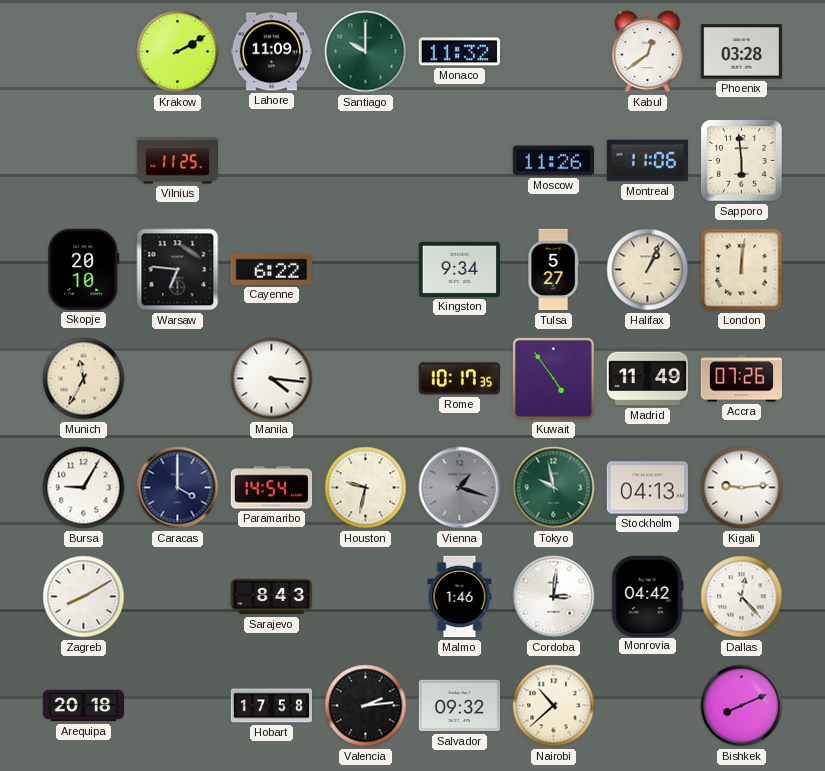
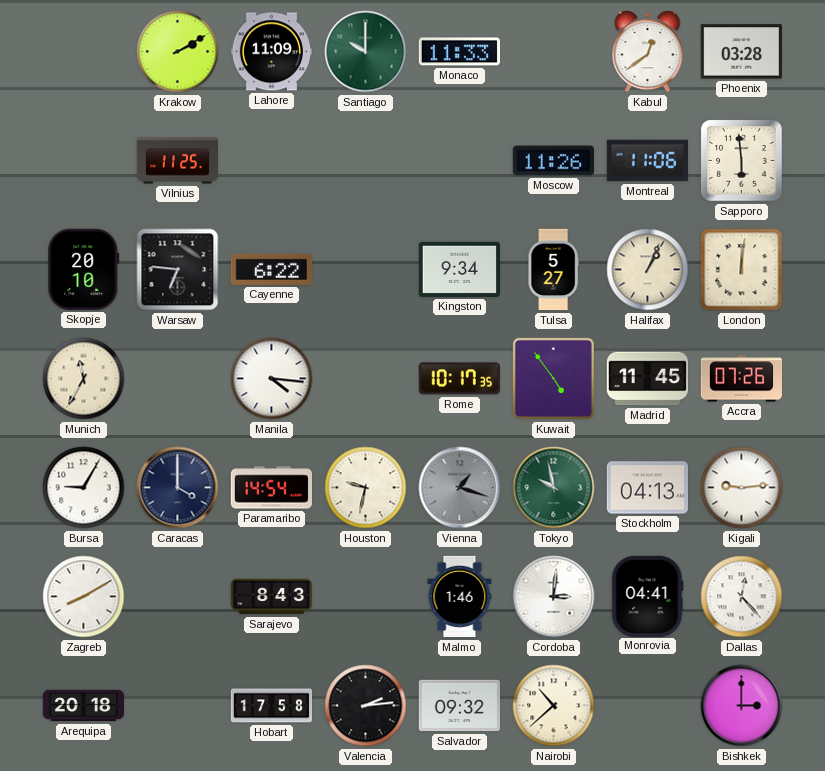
Monaco: 11:32 -> 11:33
Madrid: 11:49 -> 11:45
Monrovia: 04:42 -> 04:41
Bishkek: 8:11 -> 3:00
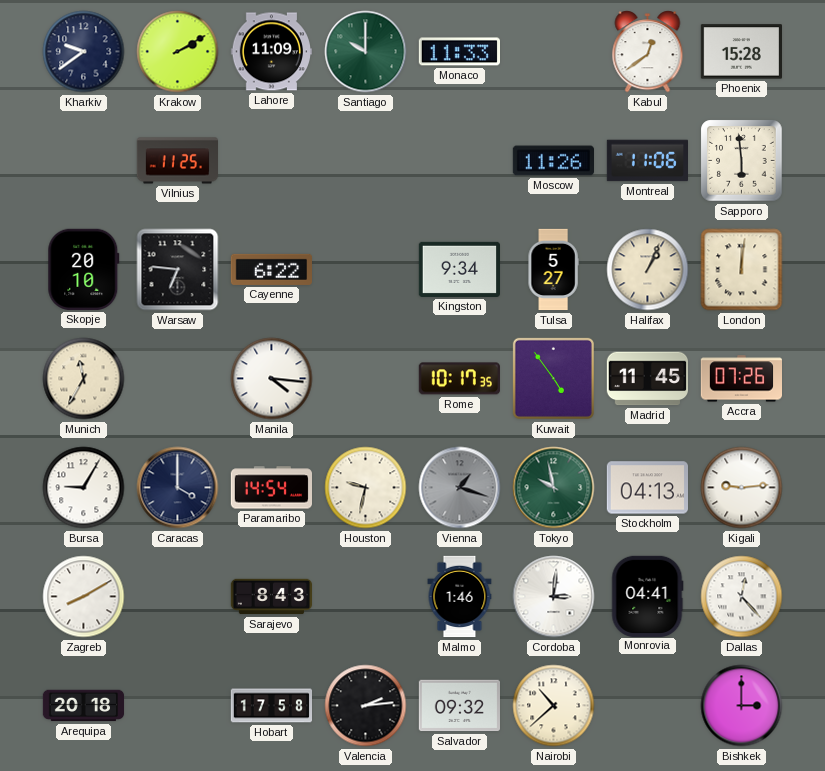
Kharkiv: none -> 9:39
Phoenix: 03:28 -> 15:28
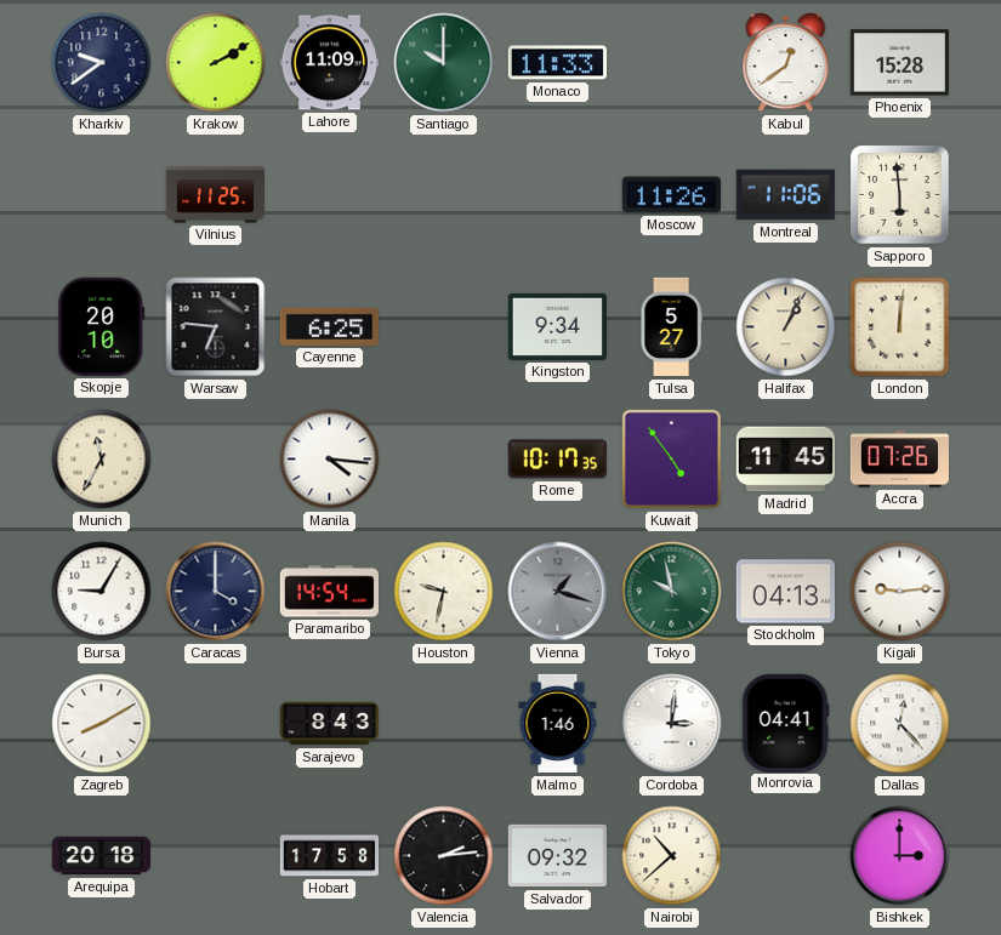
Cayenne: 6:22 -> 6:25
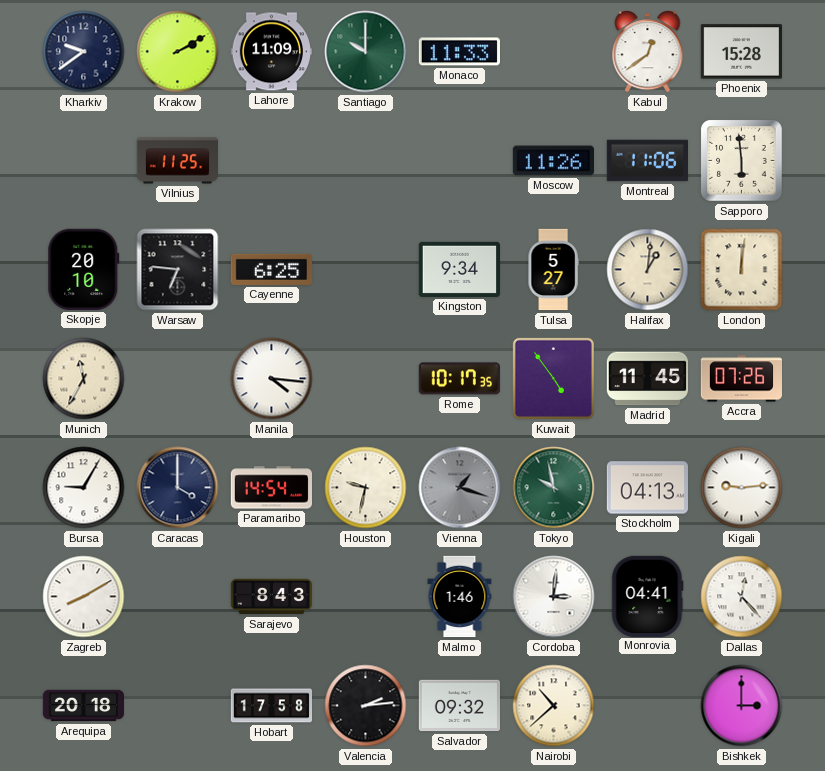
Halifax: 1:04 -> 1:01
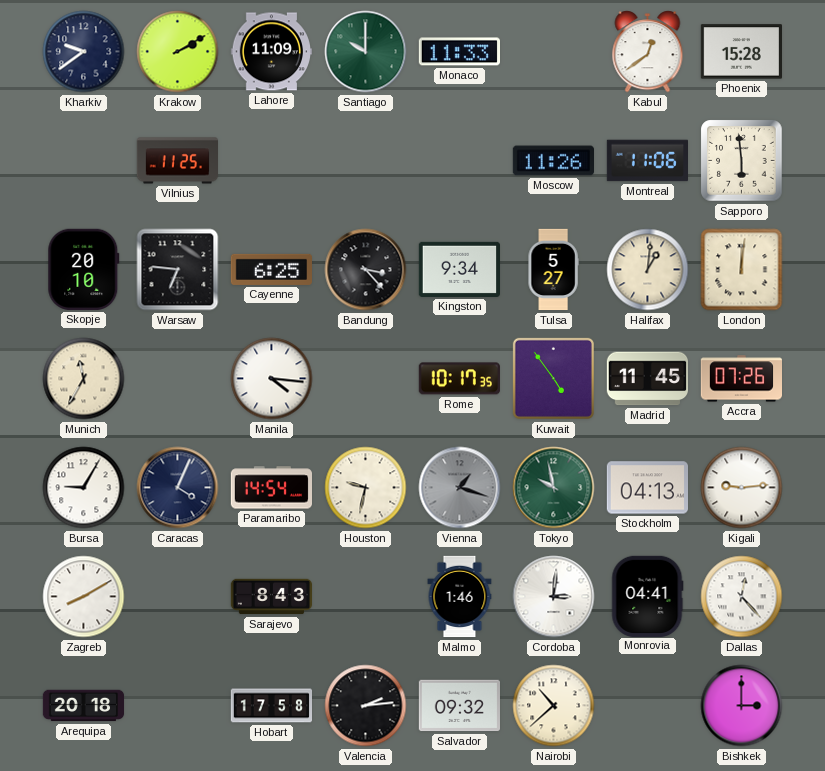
Bandung: none -> 3:23
Caracas: 4:00 -> 4:04
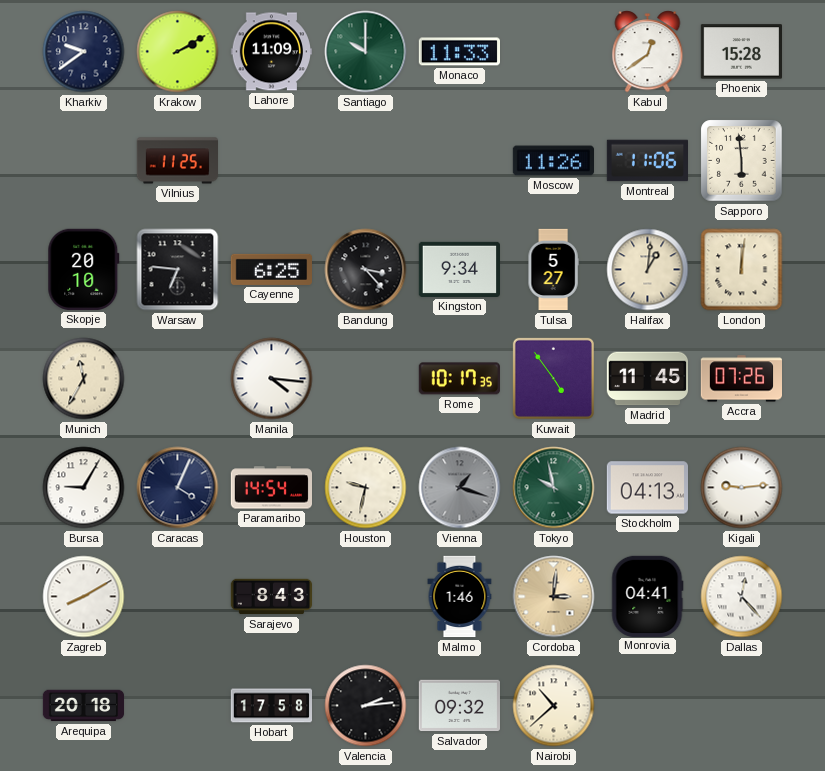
Cordoba dial: white -> champagne
Bishkek: 3:00 -> none
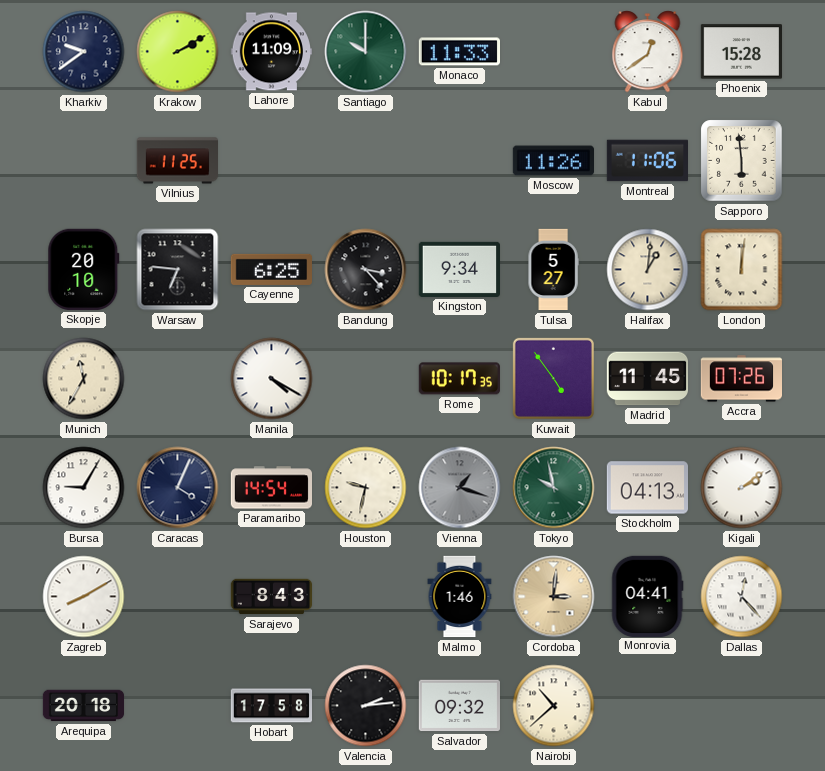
Manila: 4:16 -> 4:20
Kigali: 9:14 -> 2:09
